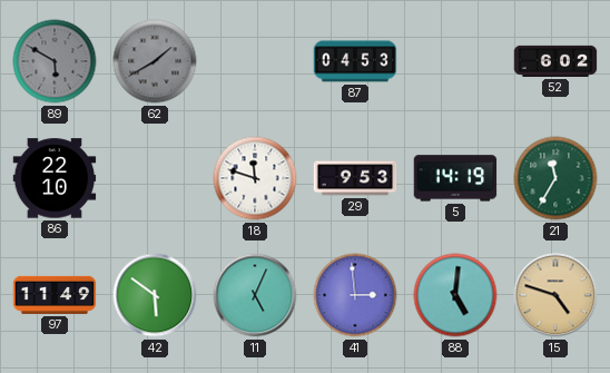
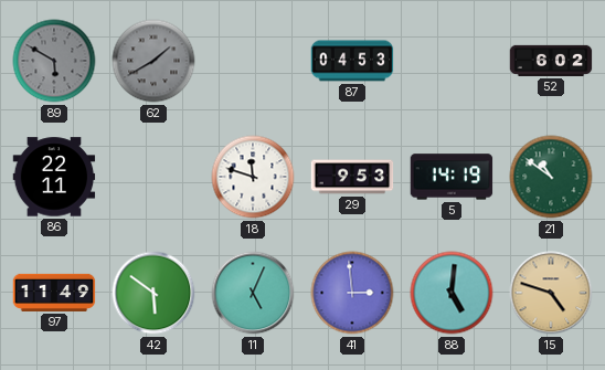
86: 22:10 -> 22:11
21: 11:35 -> 10:51
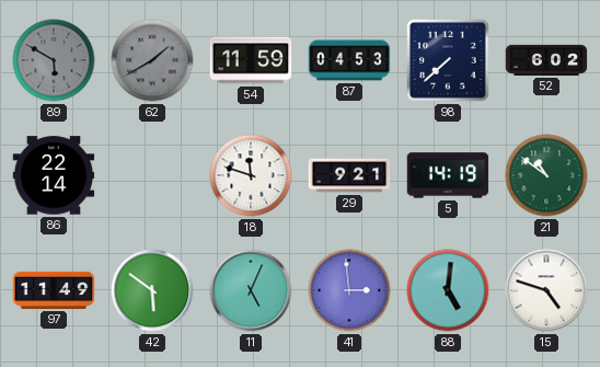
54: none -> 11:59
98: none -> 7:38
86: 22:11 -> 22:14
29: 9:53 -> 9:21
15 dial: champagne -> white
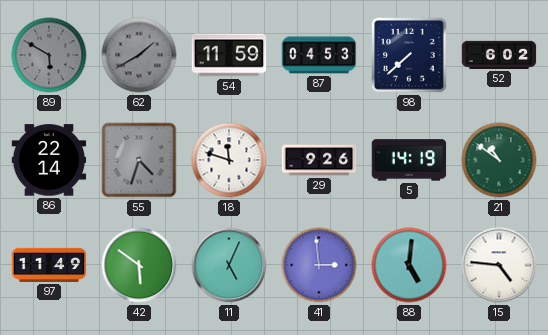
55: none -> 4:33
29: 9:21 -> 9:26
15: 4:48 -> 4:46
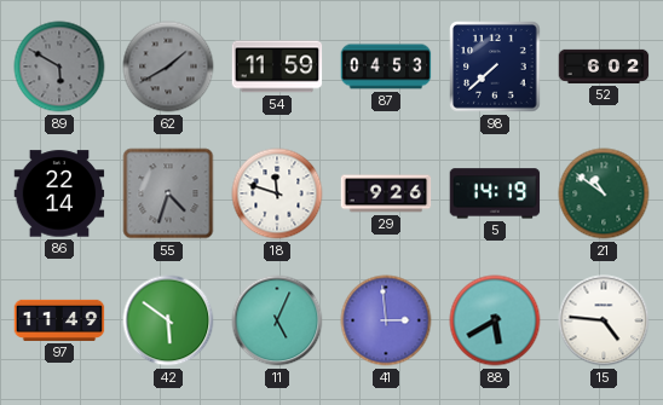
88: 5:01 -> 5:40
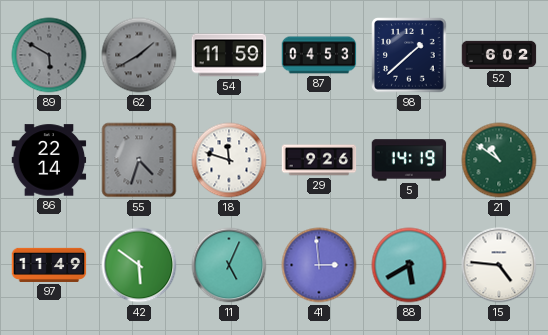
98: 7:38 -> 1:38
